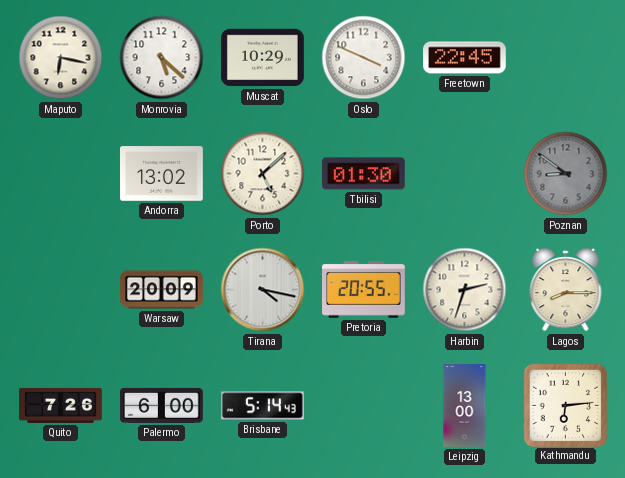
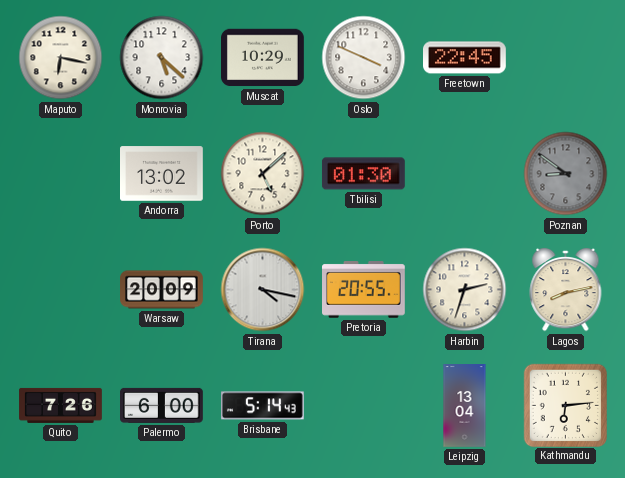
Lagos: 8:15 -> 8:13
Leipzig: 13:00 -> 13:04
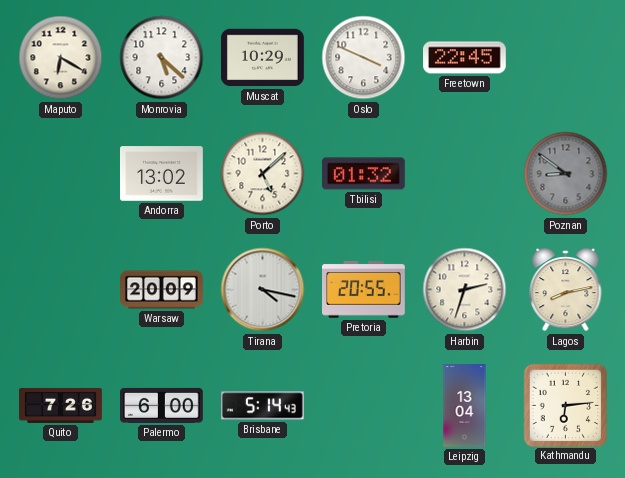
Maputo: 6:17 -> 6:20
Tbilisi: 01:30 -> 01:32
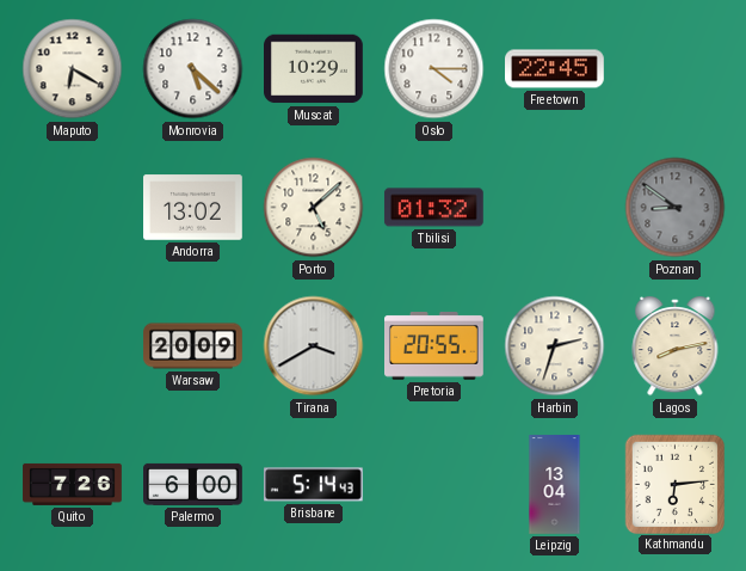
Oslo: 3:49 -> 4:15
Tirana: 4:17 -> 3:40
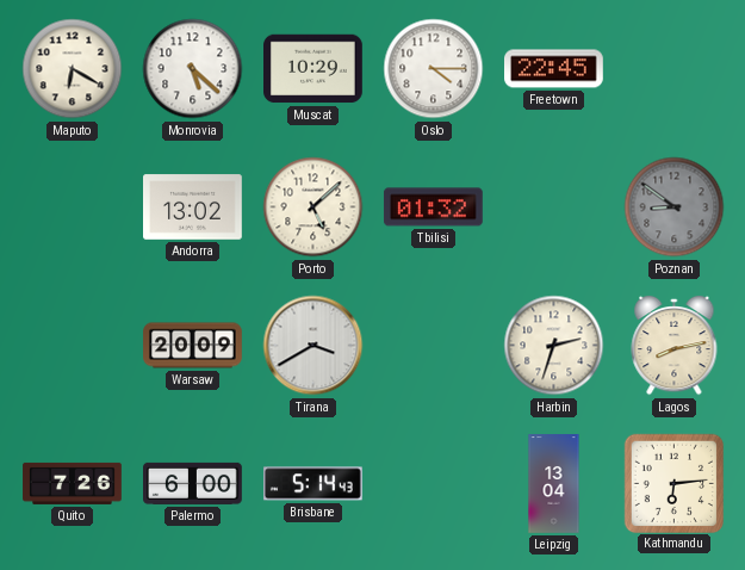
Pretoria: 20:55 -> none
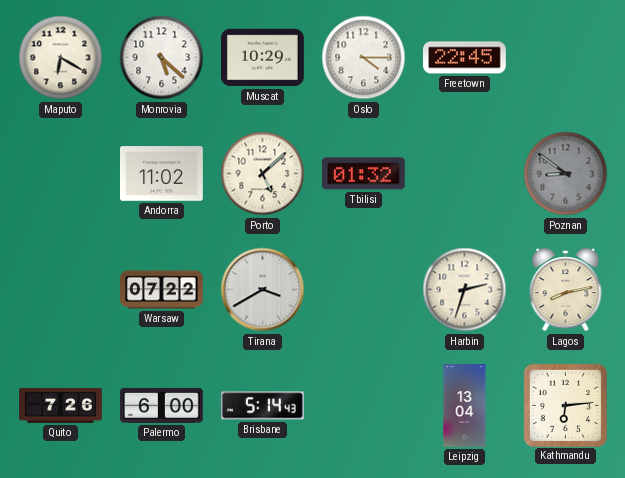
Andorra: 13:02 -> 11:02
Warsaw: 20:09 -> 07:22
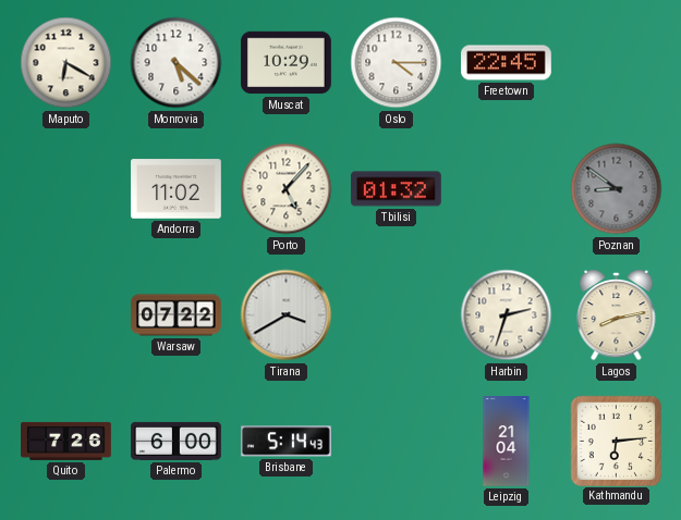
Porto: 5:08 -> 5:07
Leipzig: 13:04 -> 21:04
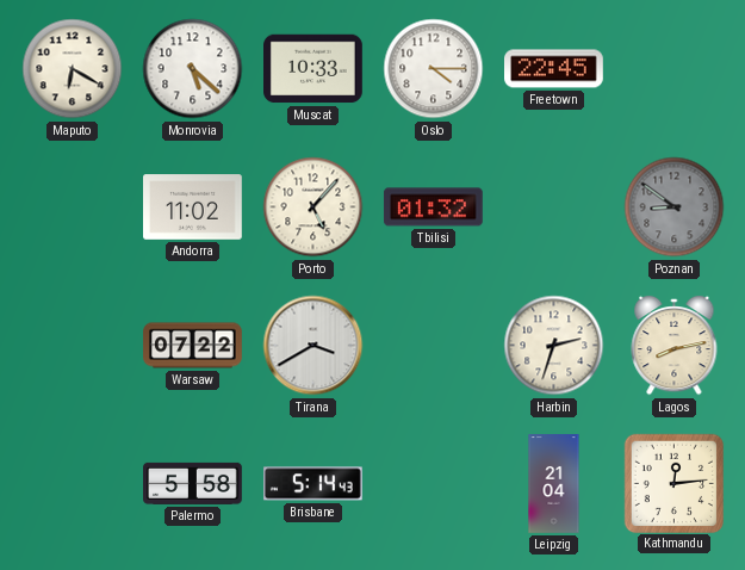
Muscat: 10:29 -> 10:33
Quito: 7:26 -> none
Palermo: 6:00 -> 5:58
Kathmandu: 6:14 -> 12:14
